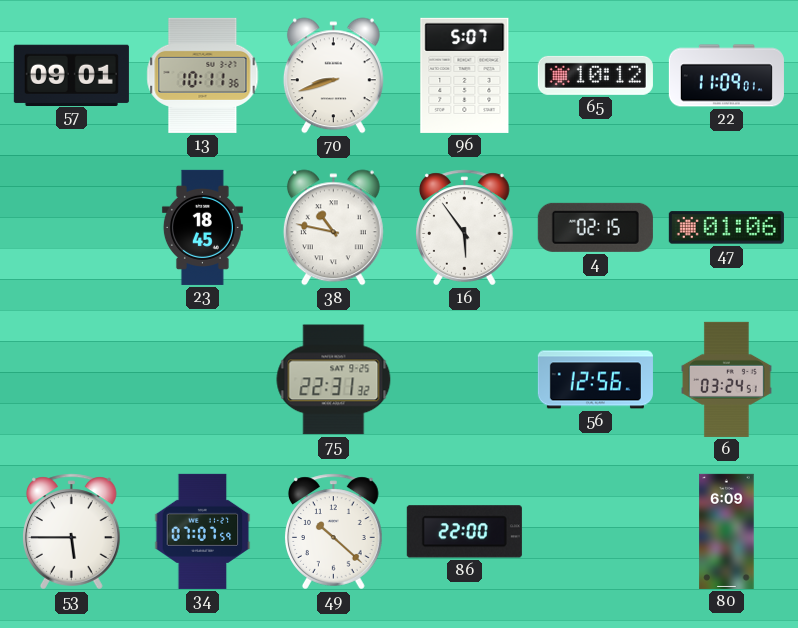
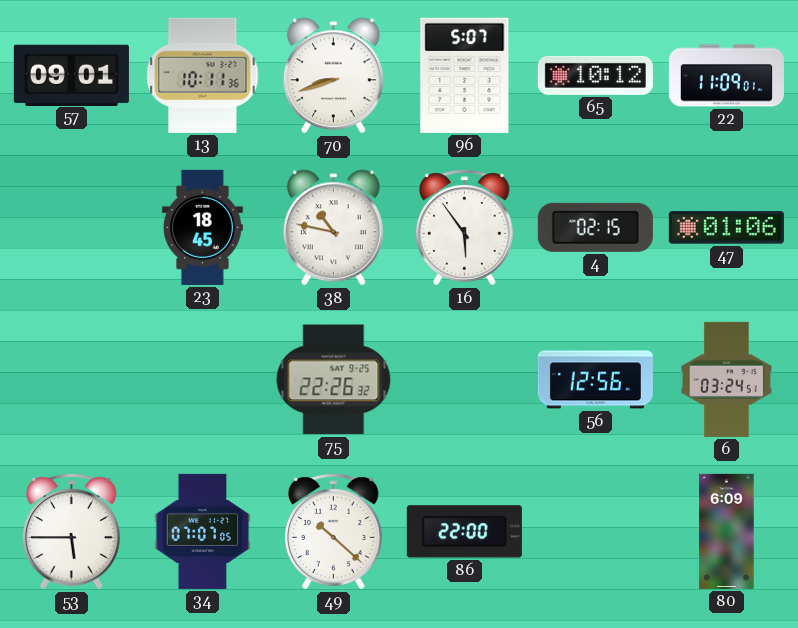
75: 22:31 -> 22:26
34: 07:07:59 -> 07:07:05
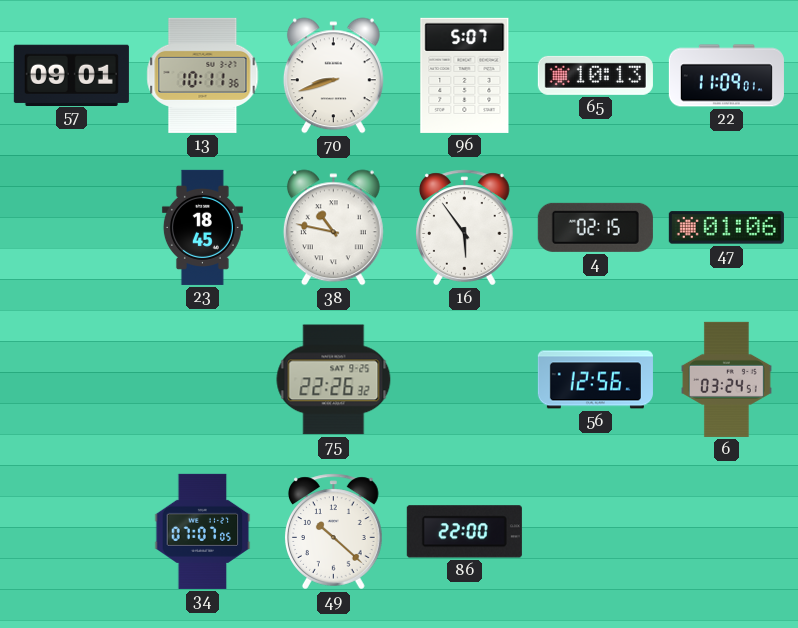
65: 10:12 -> 10:13
53: 5:45 -> none
80: 6:09 -> none
